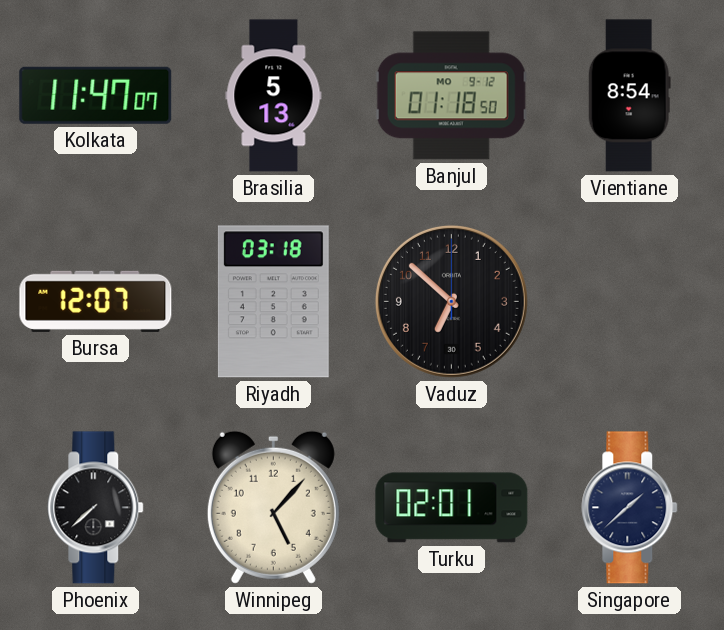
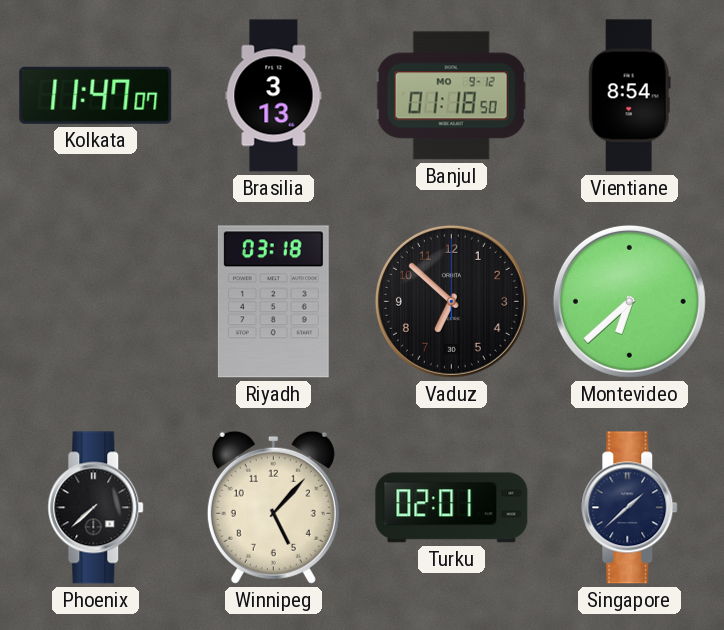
Brasilia: 5:13 -> 3:13
Bursa: 12:07 -> none
Montevideo: none -> 6:38
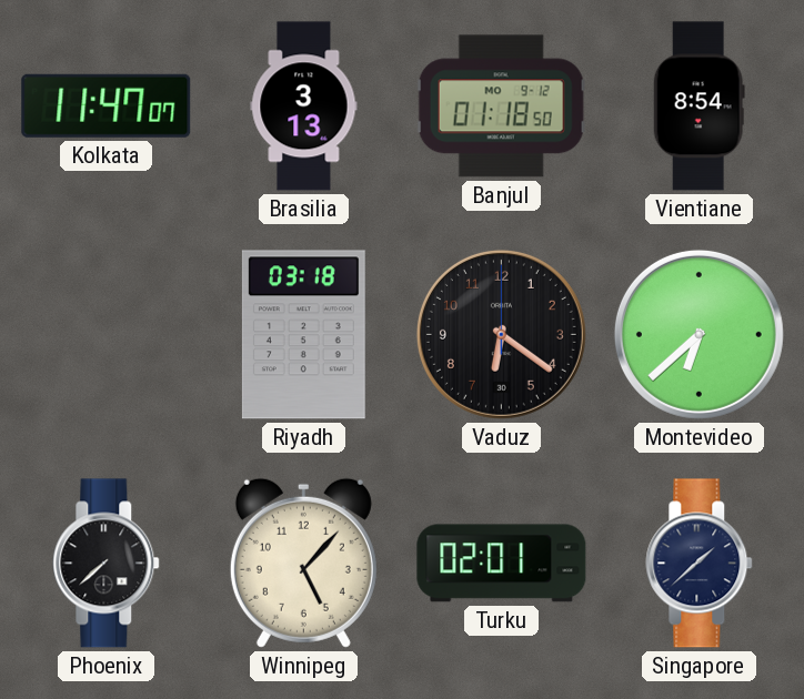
Vaduz: 6:52 -> 6:21
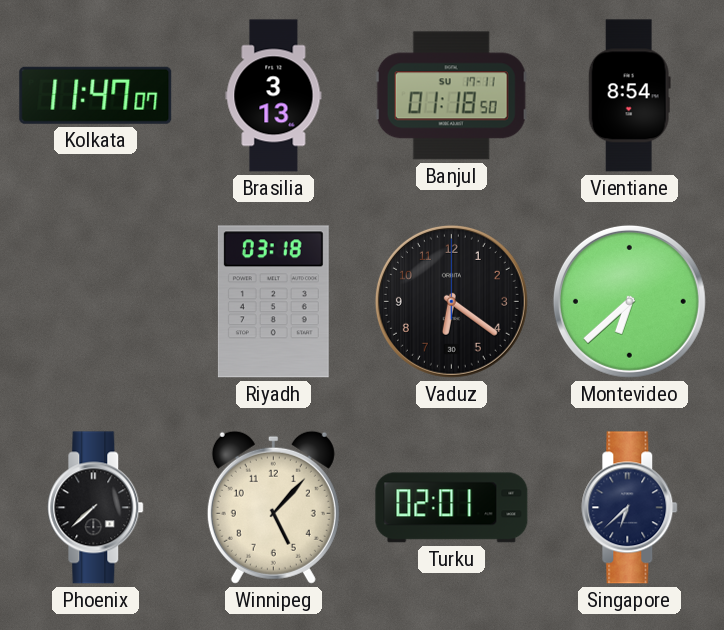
Banjul date: MO 9-12 -> SU 17-11
Singapore: 1:38 -> 6:38
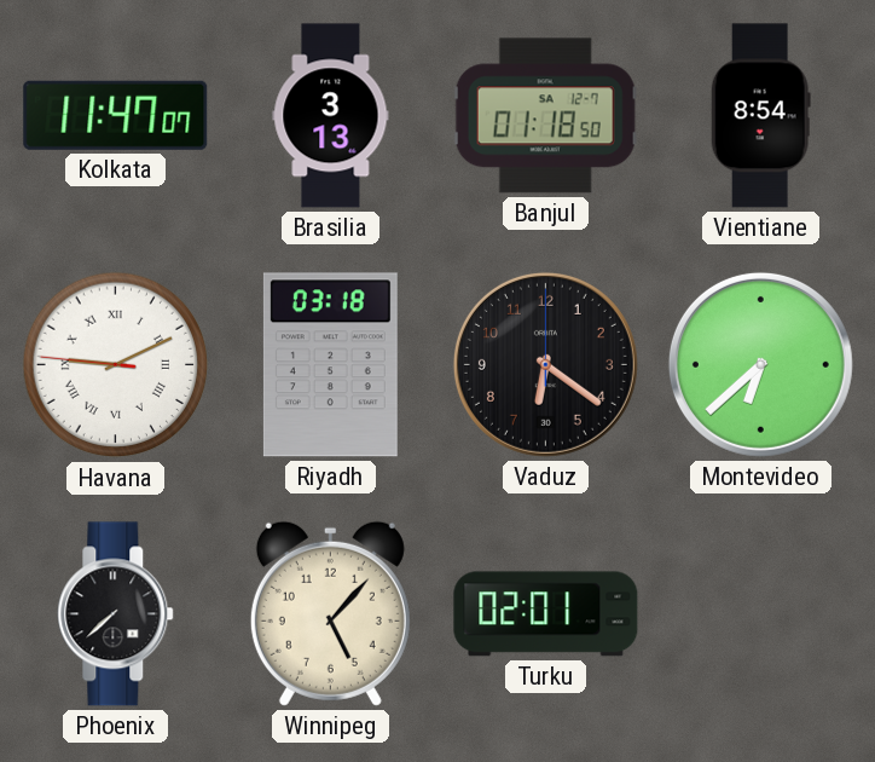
Banjul date: SU 17-11 -> SA 12-7
Havana: none -> 9:10
Singapore: 6:38 -> none
